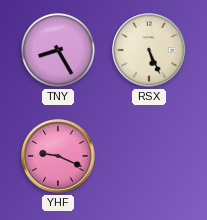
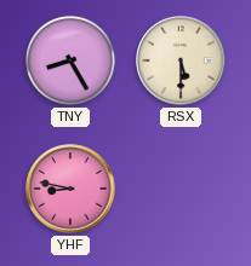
RSX: 5:26 -> 5:30
YHF: 9:19 -> 8:47
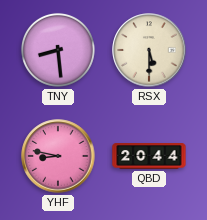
TNY: 8:25 -> 8:29
QBD: none -> 20:44
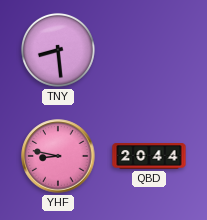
RSX: 5:30 -> none
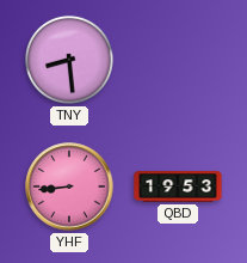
YHF: 8:47 -> 8:44
QBD: 20:44 -> 19:53
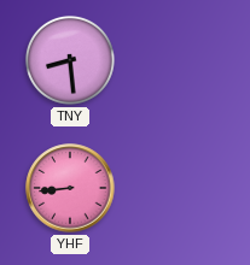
QBD: 19:53 -> none
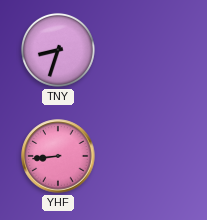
TNY: 8:29 -> 8:33
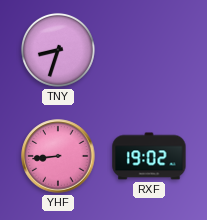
RXF: none -> 19:02
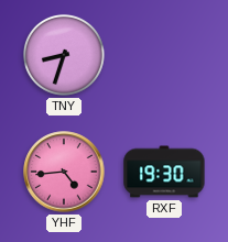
YHF: 8:44 -> 4:44
RXF: 19:02 -> 19:30
